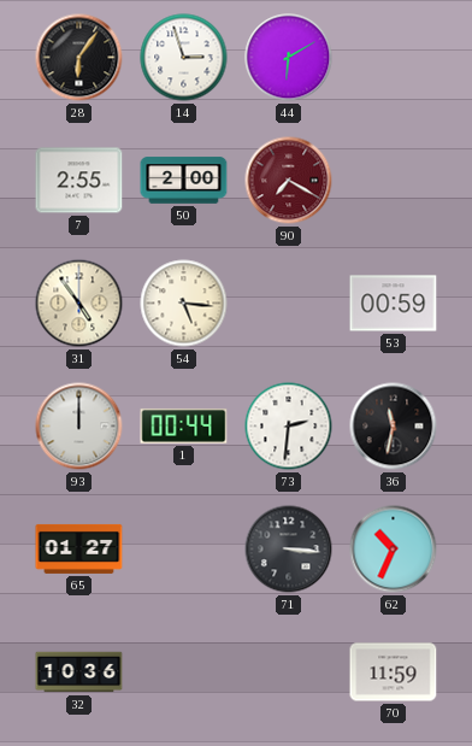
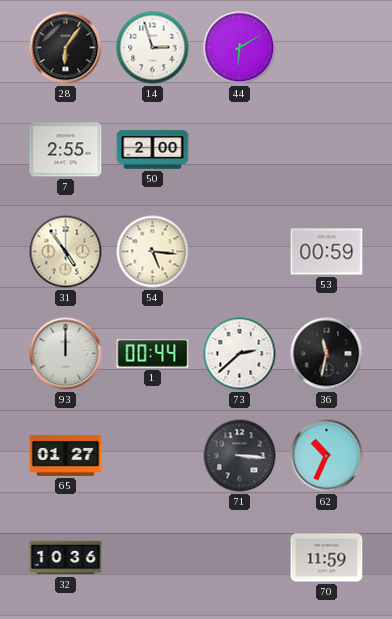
90: 7:20 -> none
73: 2:31 -> 2:38
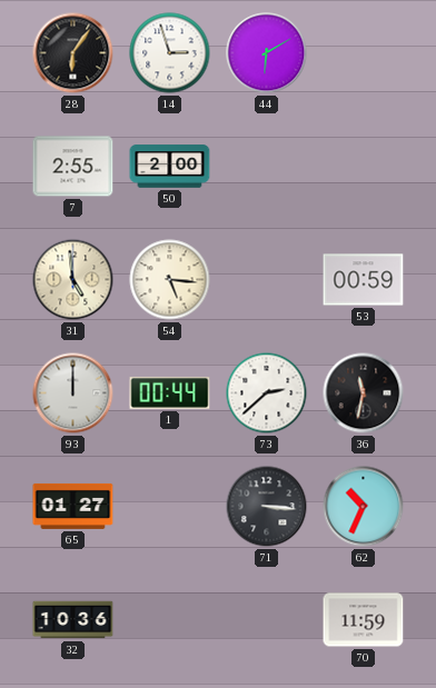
31: 4:54 -> 4:59
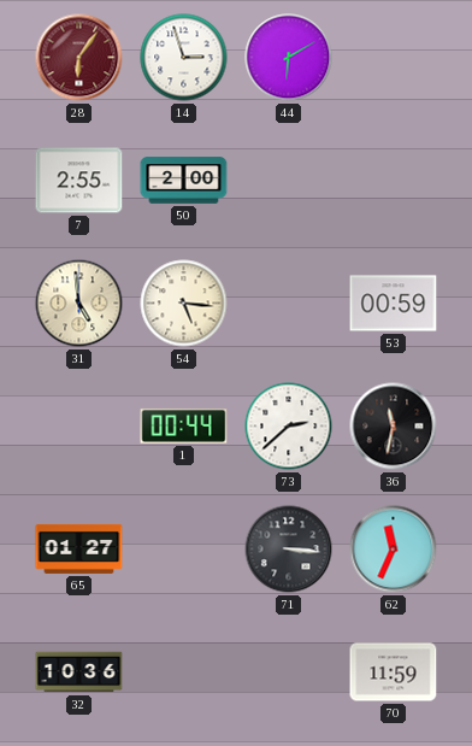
28 dial: black -> burgundy
93: 12:00 -> none
62: 10:34 -> 11:34
